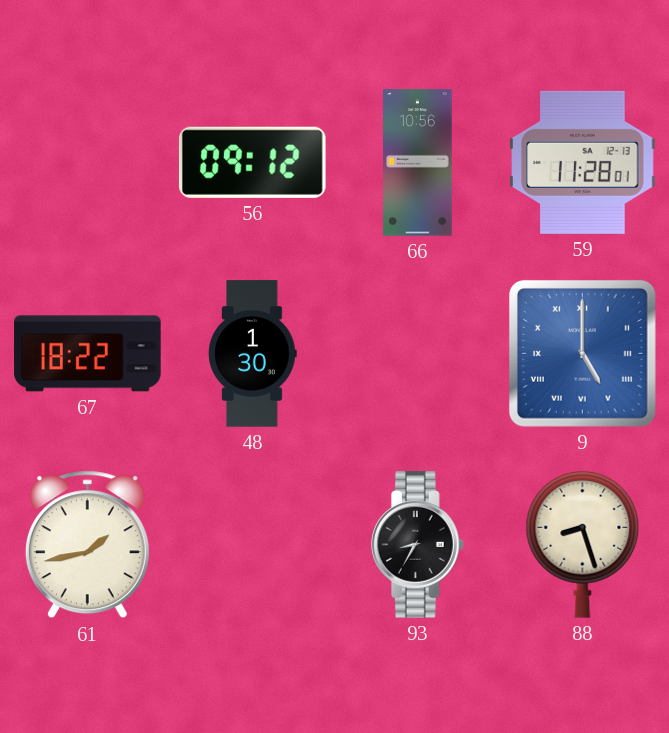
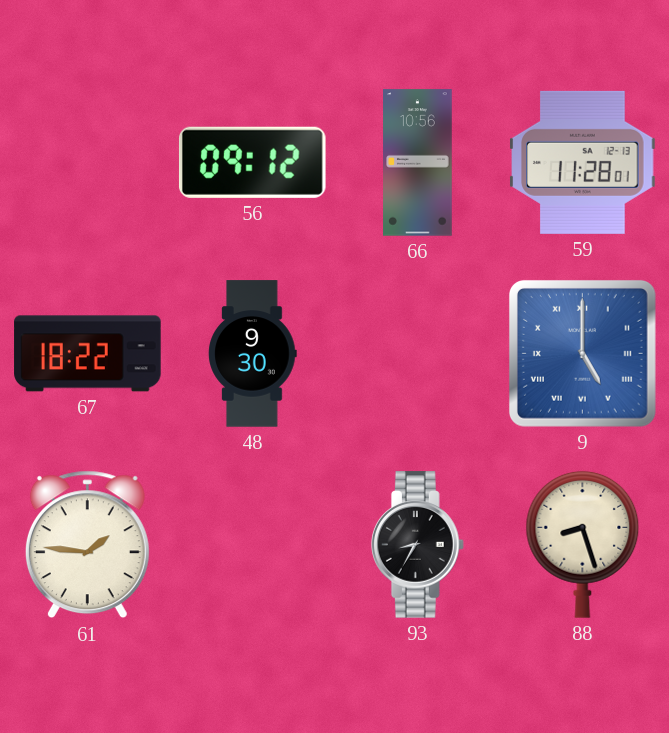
48: 1:30 -> 9:30
61: 1:43 -> 1:46
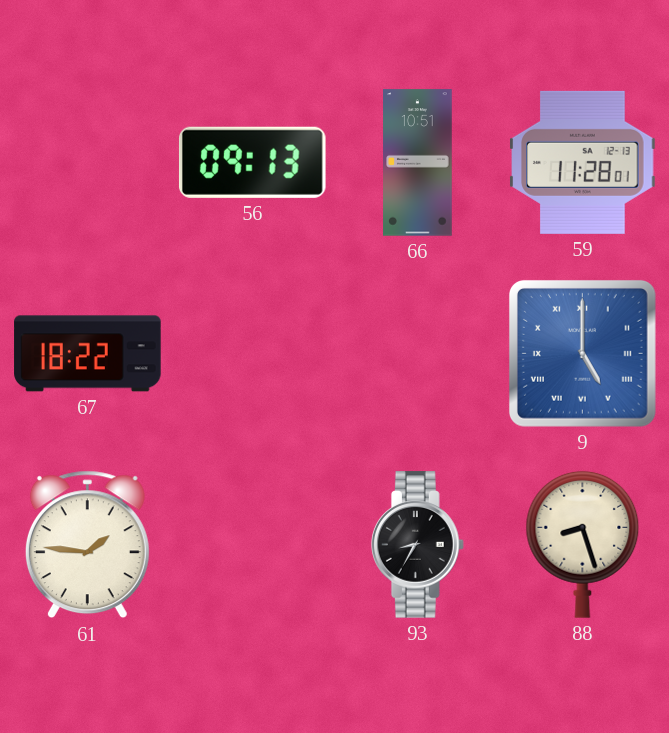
56: 09:12 -> 09:13
66: 10:56 -> 10:51
48: 9:30 -> none
